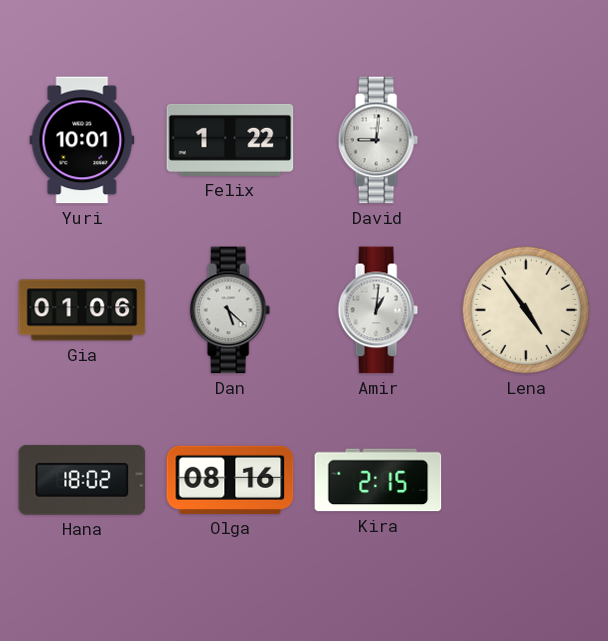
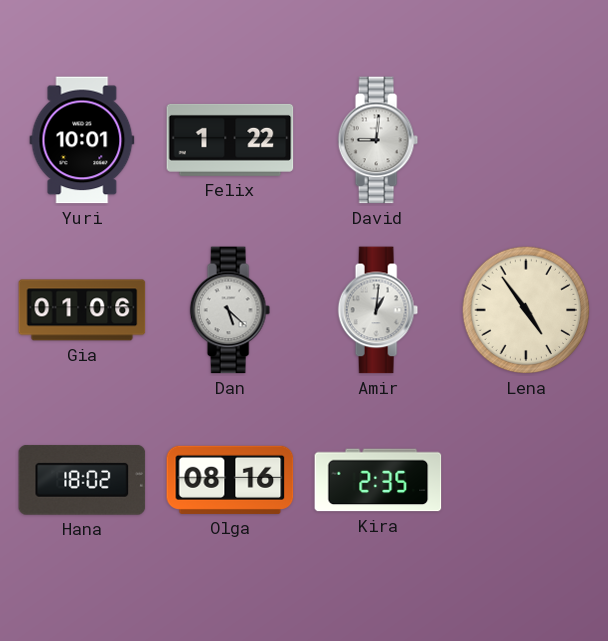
Kira: 2:15 -> 2:35
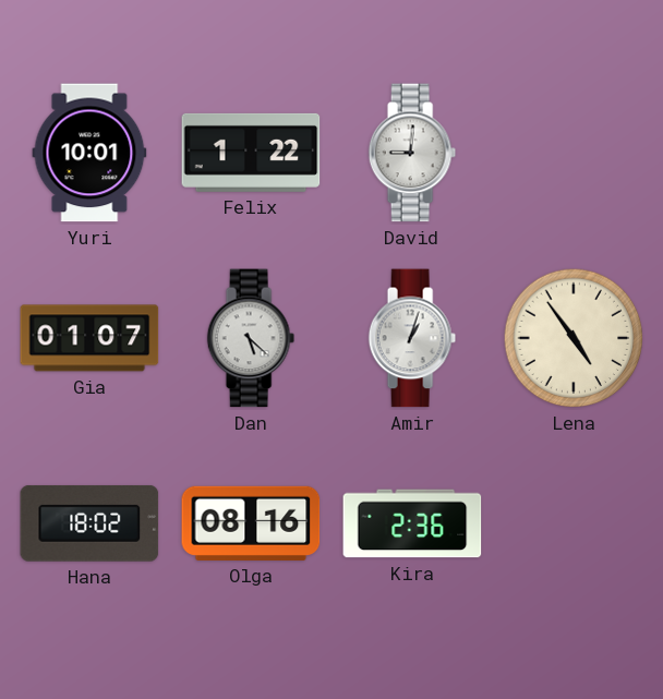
Gia: 01:06 -> 01:07
Amir: 1:01 -> 1:03
Kira: 2:35 -> 2:36
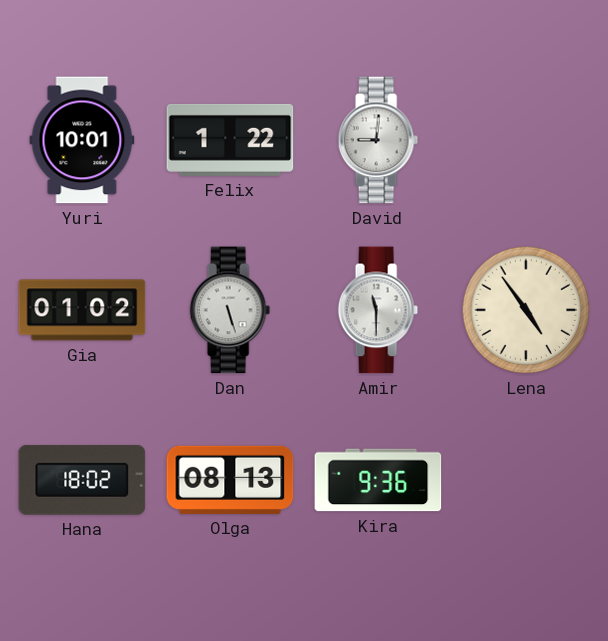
Gia: 01:07 -> 01:02
Dan: 5:22 -> 5:27
Amir: 1:03 -> 11:30
Olga: 08:16 -> 08:13
Kira: 2:36 -> 9:36
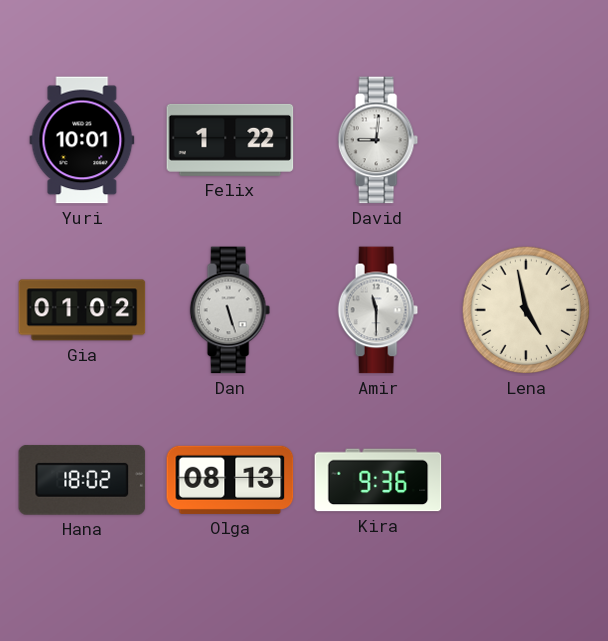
Lena: 4:54 -> 4:58
